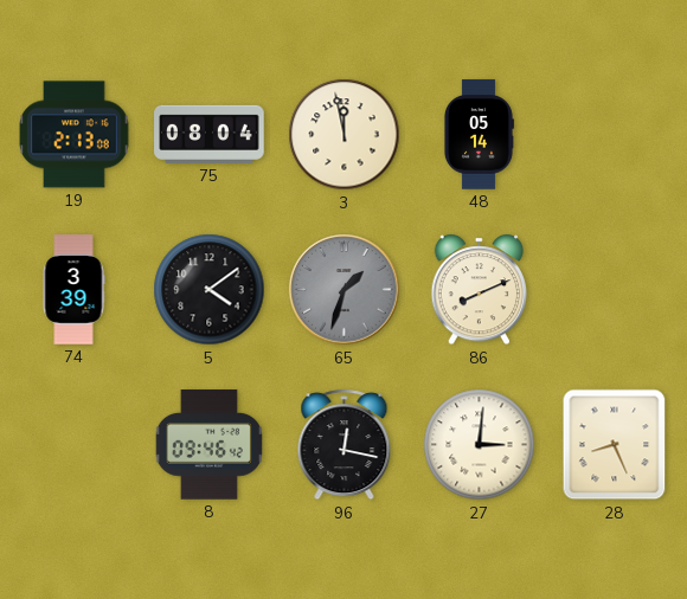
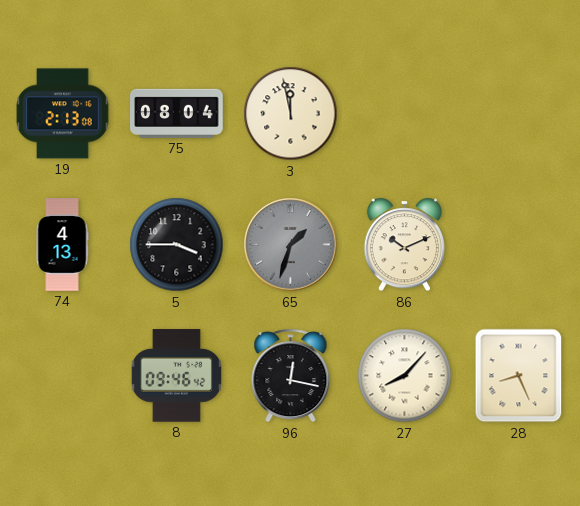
48: 05:14 -> none
74: 3:39 -> 4:13
5: 4:09 -> 3:45
86: 8:11 -> 10:11
27: 3:01 -> 8:07
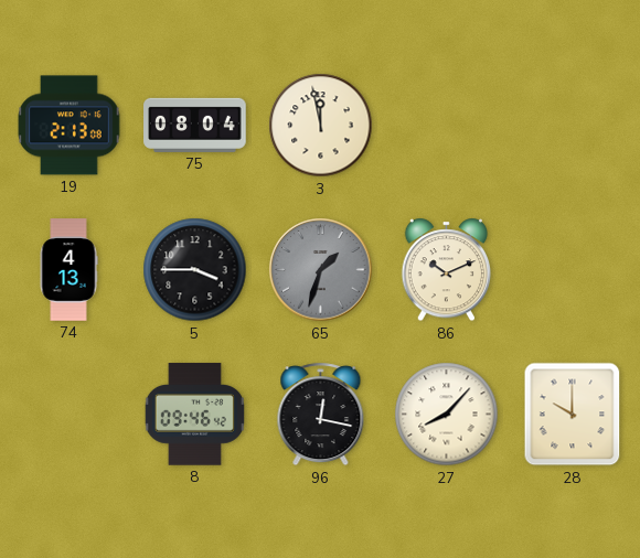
28: 8:26 -> 10:00
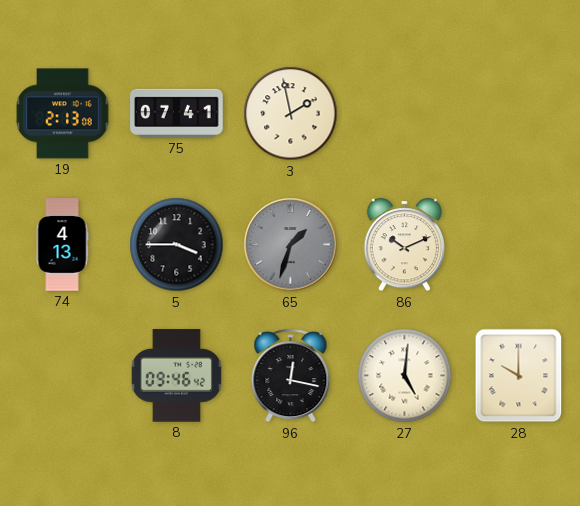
75: 08:04 -> 07:41
3: 11:58 -> 1:58
27: 8:07 -> 5:01
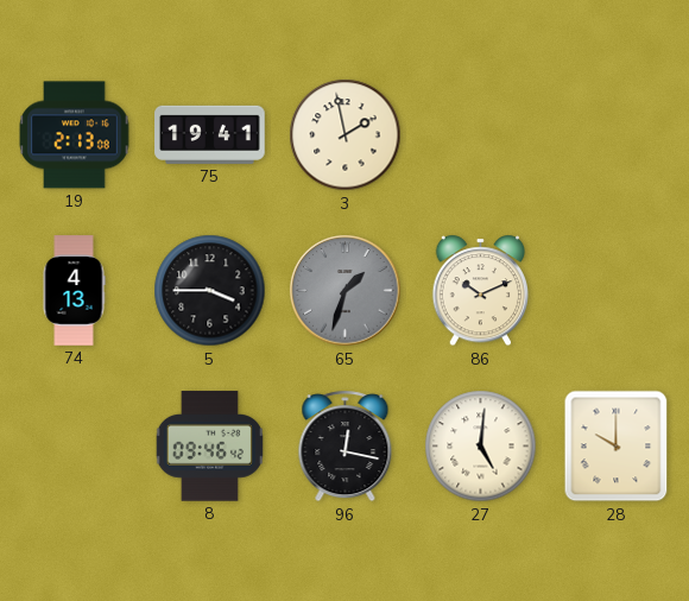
75: 07:41 -> 19:41
